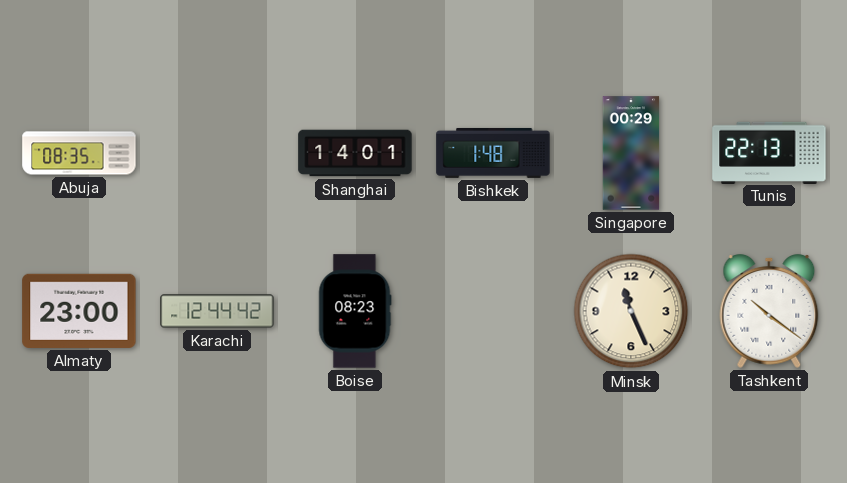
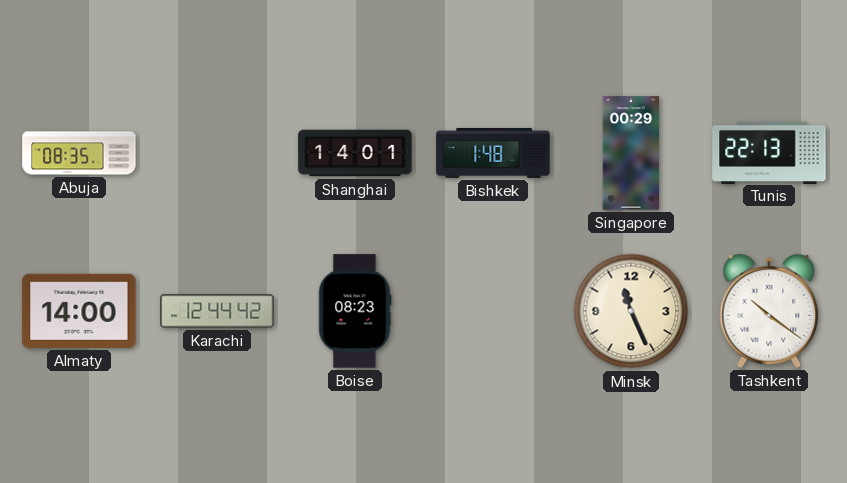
Almaty: 23:00 -> 14:00
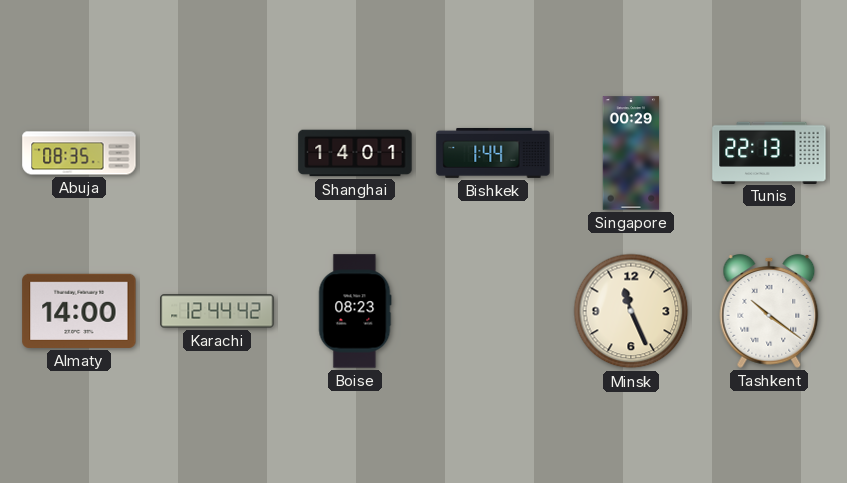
Bishkek: 1:48 -> 1:44
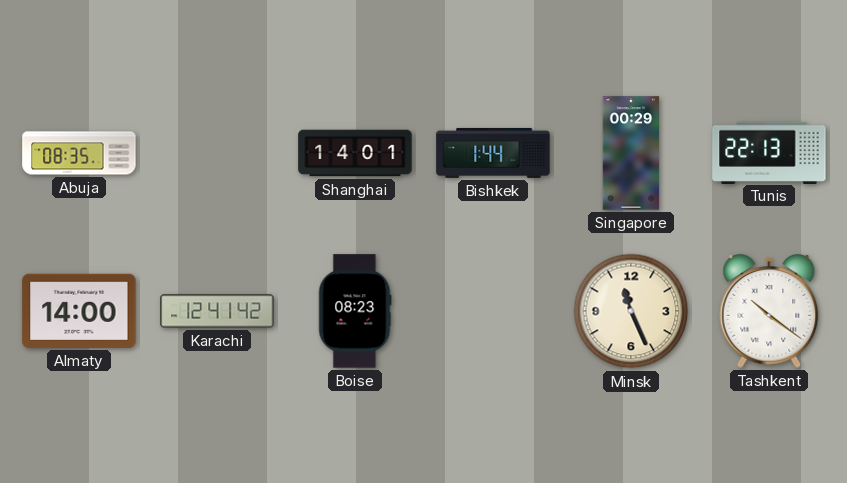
Karachi: 12:44 -> 12:41
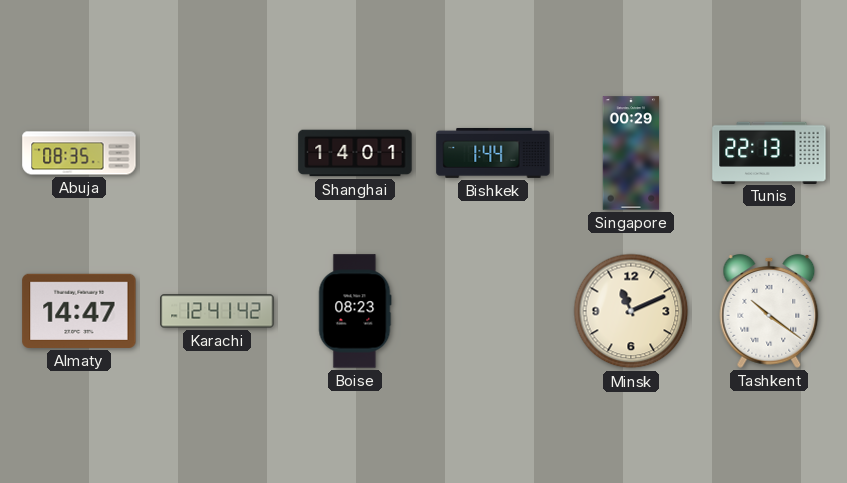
Almaty: 14:00 -> 14:47
Minsk: 11:26 -> 11:11
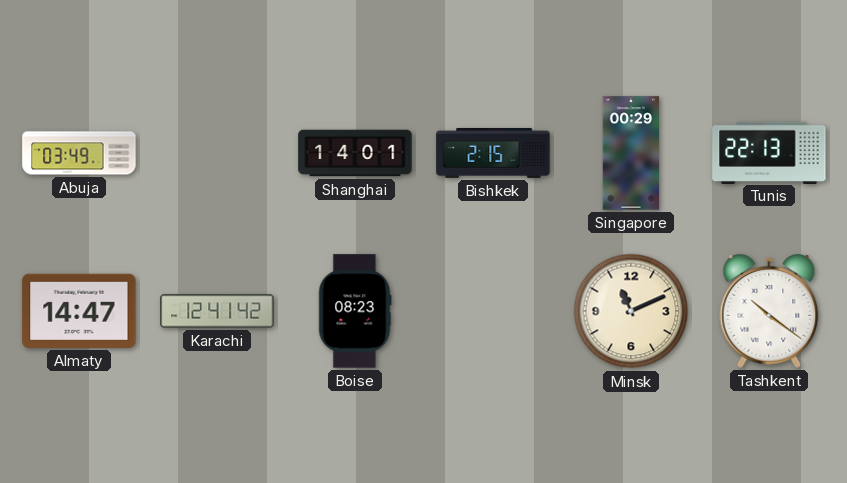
Abuja: 08:35 -> 03:49
Bishkek: 1:44 -> 2:15
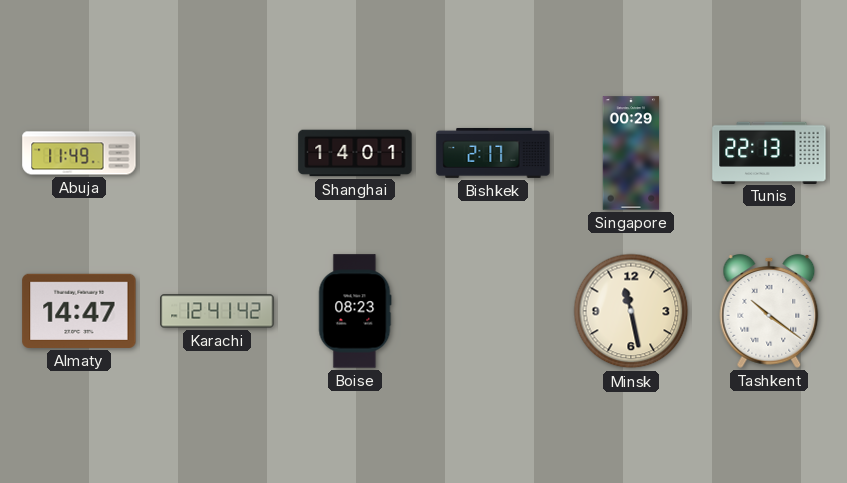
Abuja: 03:49 -> 11:49
Bishkek: 2:15 -> 2:17
Minsk: 11:11 -> 11:28
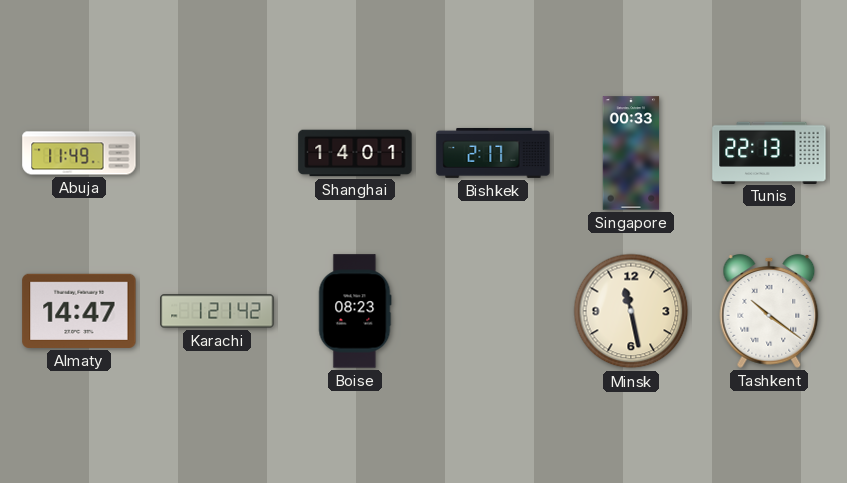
Singapore: 00:29 -> 00:33
Karachi: 12:41 -> 1:21
